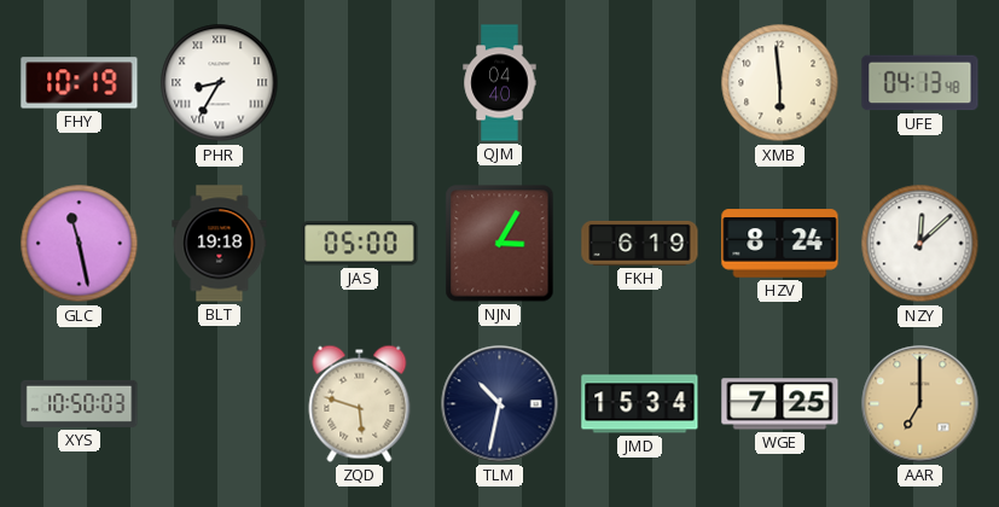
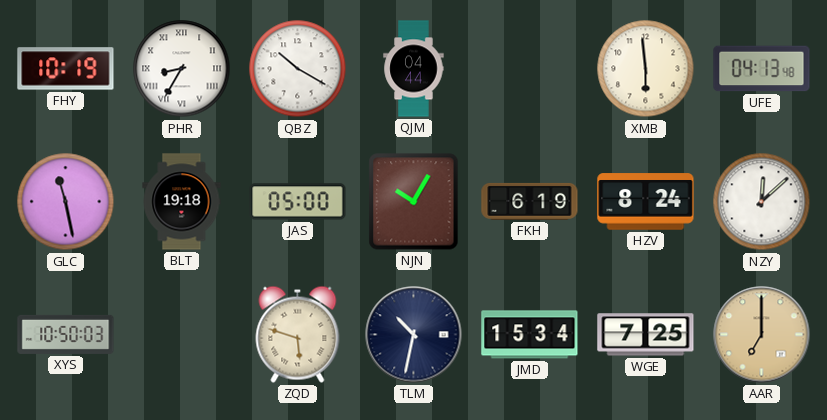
QBZ: none -> 10:20
QJM: 04:40 -> 04:44
NJN: 3:05 -> 10:05
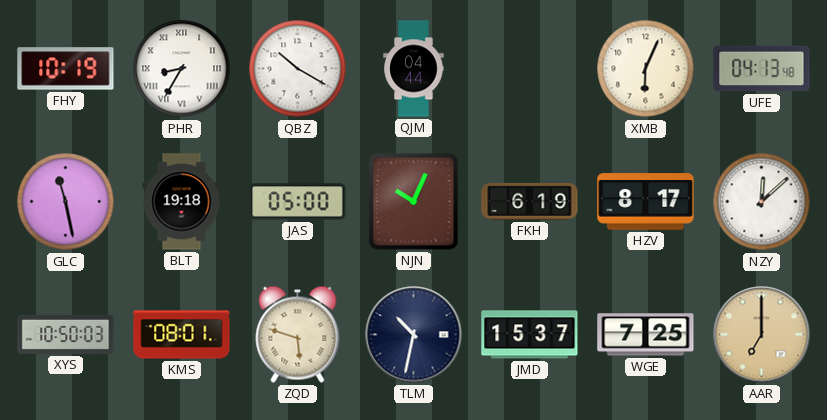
XMB: 5:59 -> 6:04
NJN: 10:05 -> 10:04
HZV: 8:24 -> 8:17
KMS: none -> 08:01
JMD: 15:34 -> 15:37
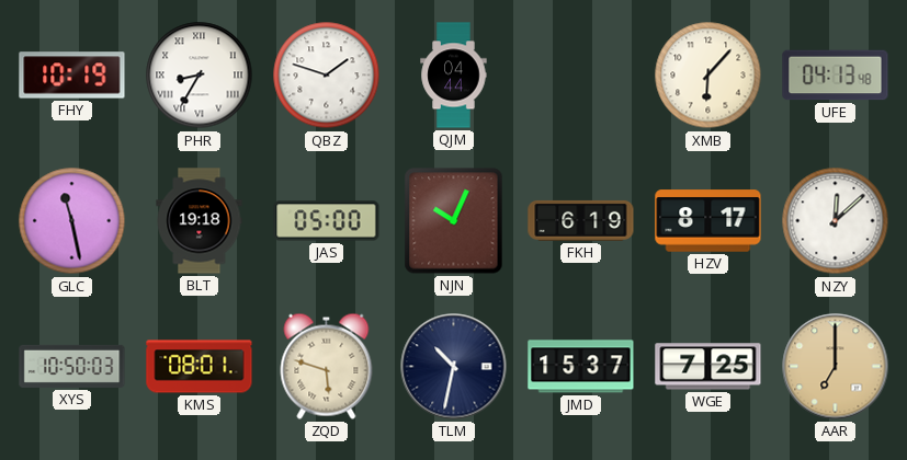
QBZ: 10:20 -> 1:48
XMB: 6:04 -> 6:07
